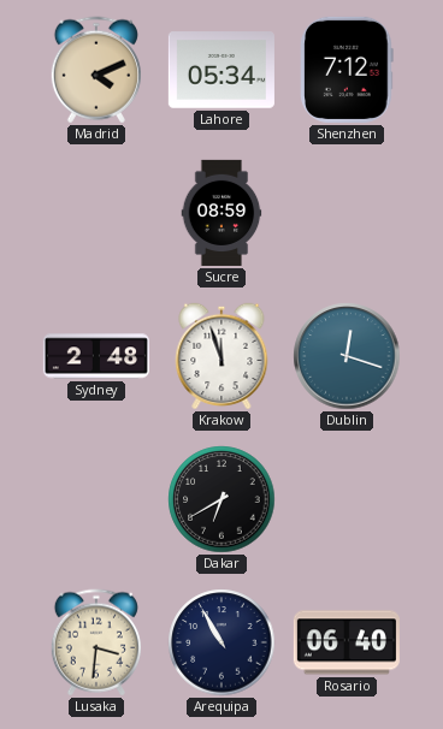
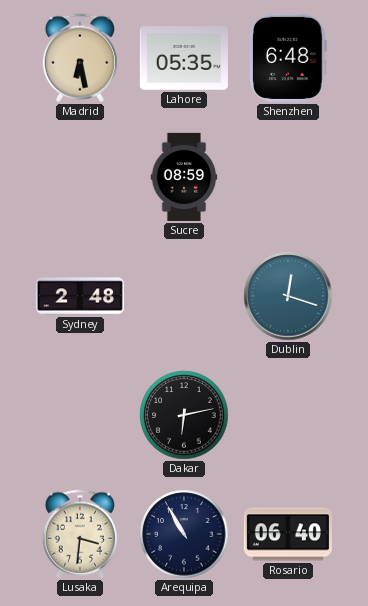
Madrid: 4:11 -> 6:28
Lahore: 05:34 -> 05:35
Shenzhen: 7:12 -> 6:48
Krakow: 11:57 -> none
Dakar: 6:40 -> 6:13
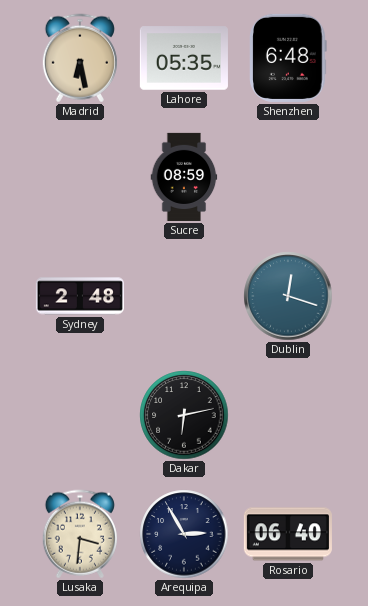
Arequipa: 10:55 -> 2:55
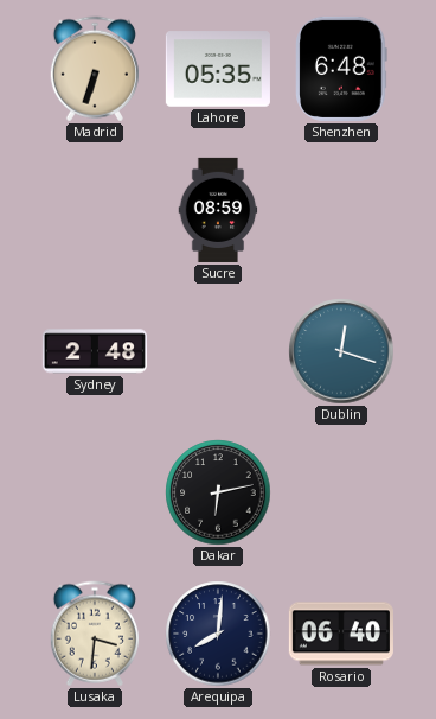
Madrid: 6:28 -> 6:33
Arequipa: 2:55 -> 8:01
